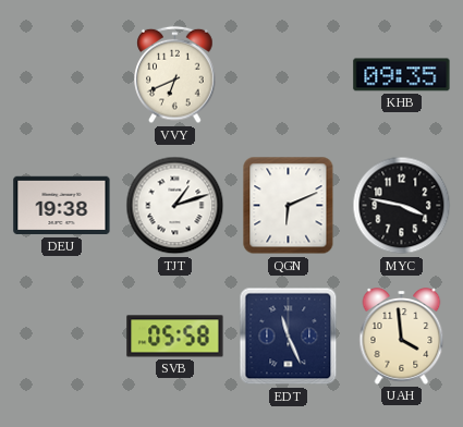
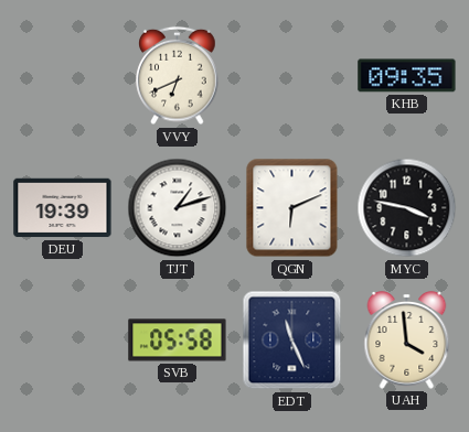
DEU: 19:38 -> 19:39
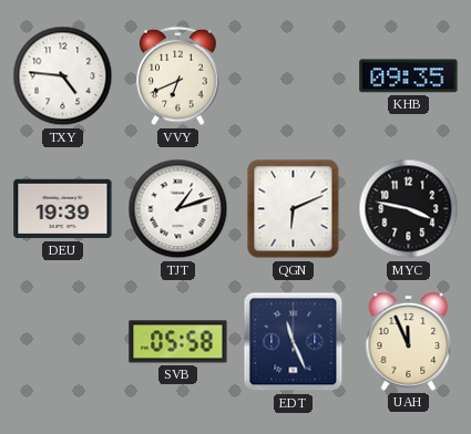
TXY: none -> 4:46
UAH: 3:59 -> 11:56
